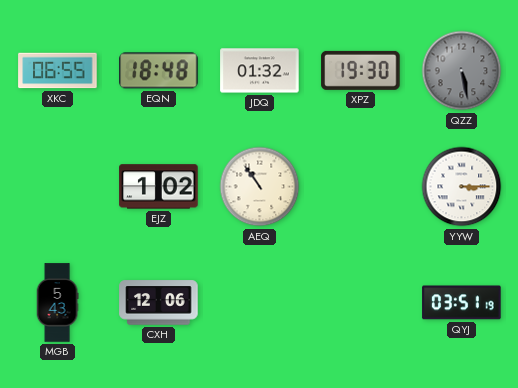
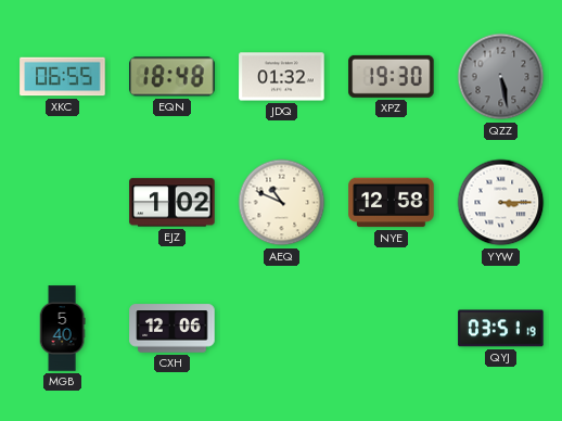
AEQ: 10:54 -> 10:49
NYE: none -> 12:58
MGB: 5:43 -> 5:40
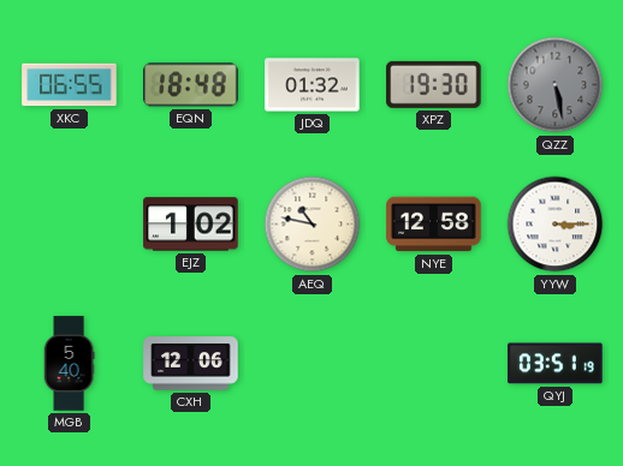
AEQ: 10:49 -> 10:47
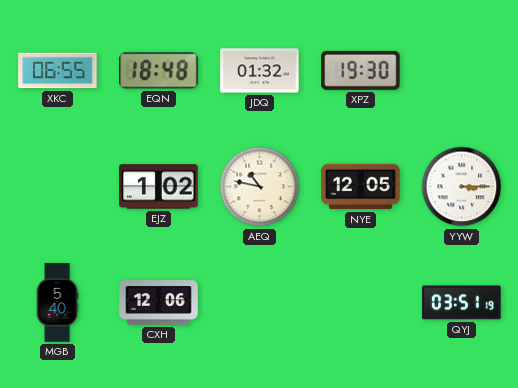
QZZ: 5:28 -> none
NYE: 12:58 -> 12:05
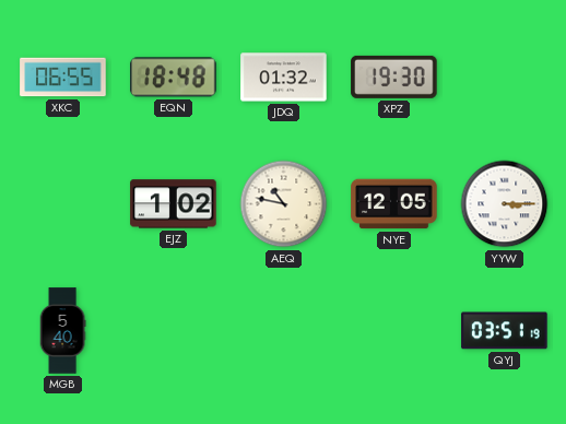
CXH: 12:06 -> none
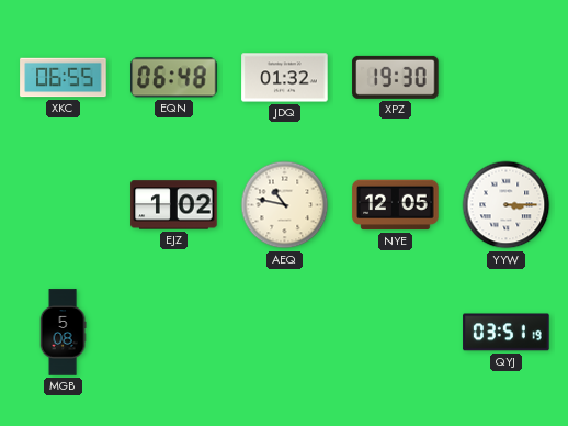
EQN: 18:48 -> 06:48
MGB: 5:40 -> 5:08
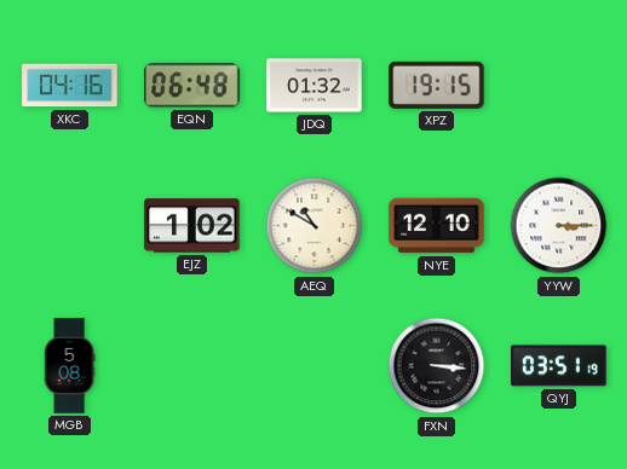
XKC: 06:55 -> 04:16
XPZ: 19:30 -> 19:15
AEQ: 10:47 -> 10:50
NYE: 12:05 -> 12:10
FXN: none -> 3:16
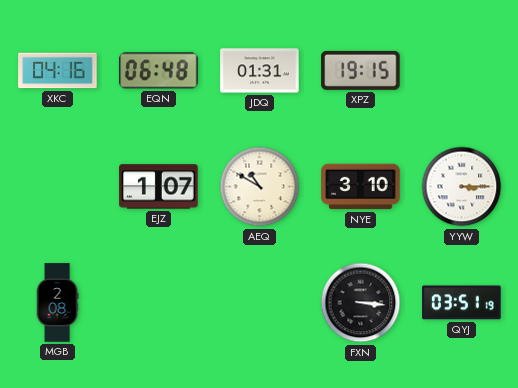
JDQ: 01:32 -> 01:31
EJZ: 1:02 -> 1:07
NYE: 12:10 -> 3:10
MGB: 5:08 -> 2:08
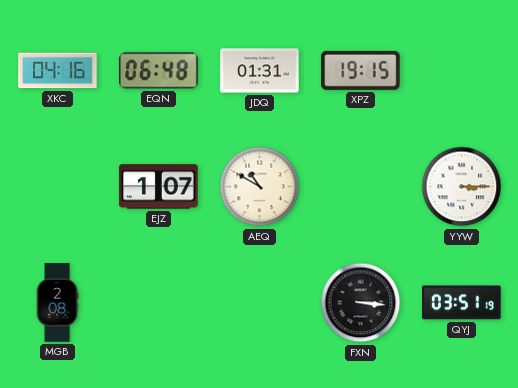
NYE: 3:10 -> none
